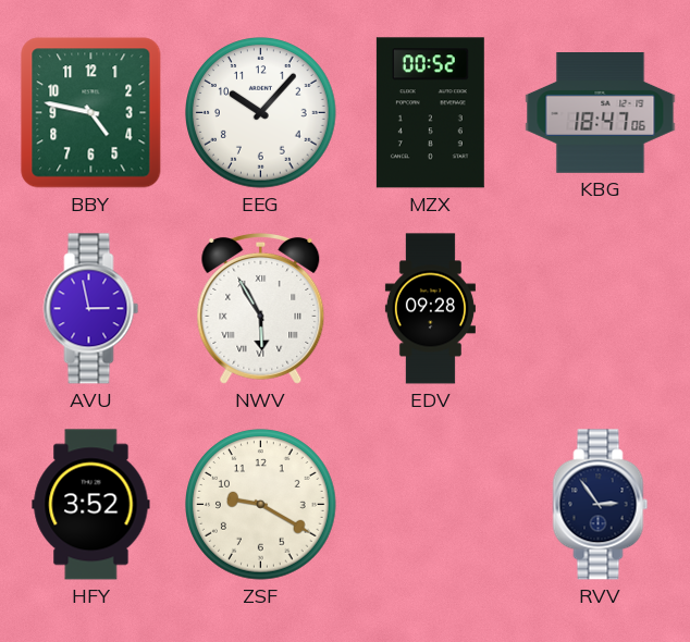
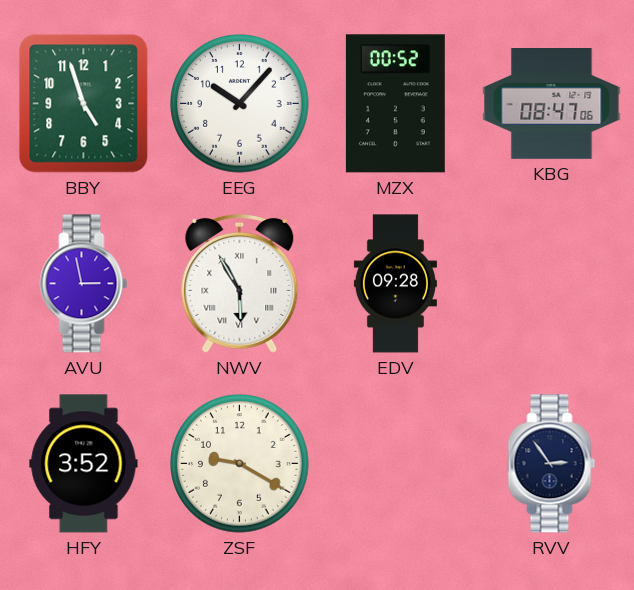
BBY: 4:47 -> 4:57
KBG: 18:47 -> 08:47
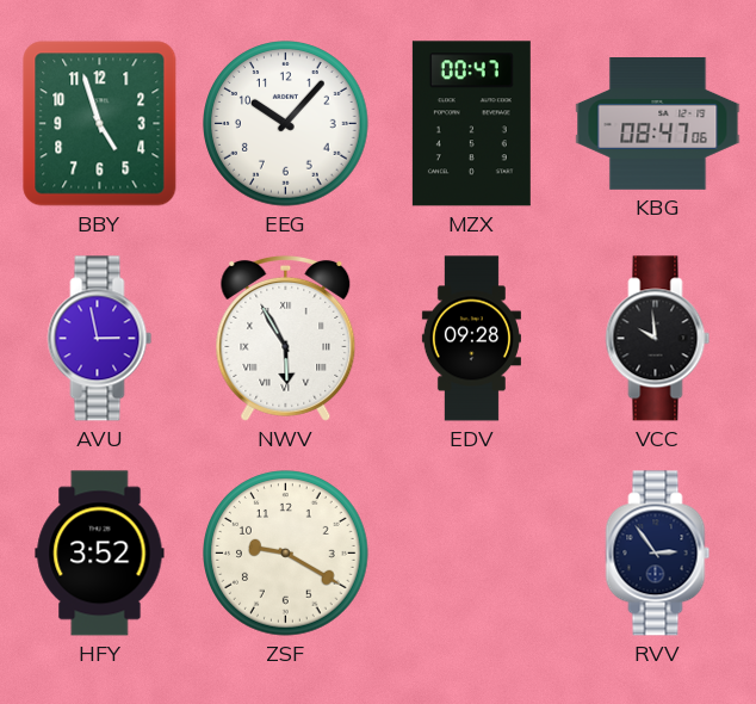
MZX: 00:52 -> 00:47
VCC: none -> 9:59
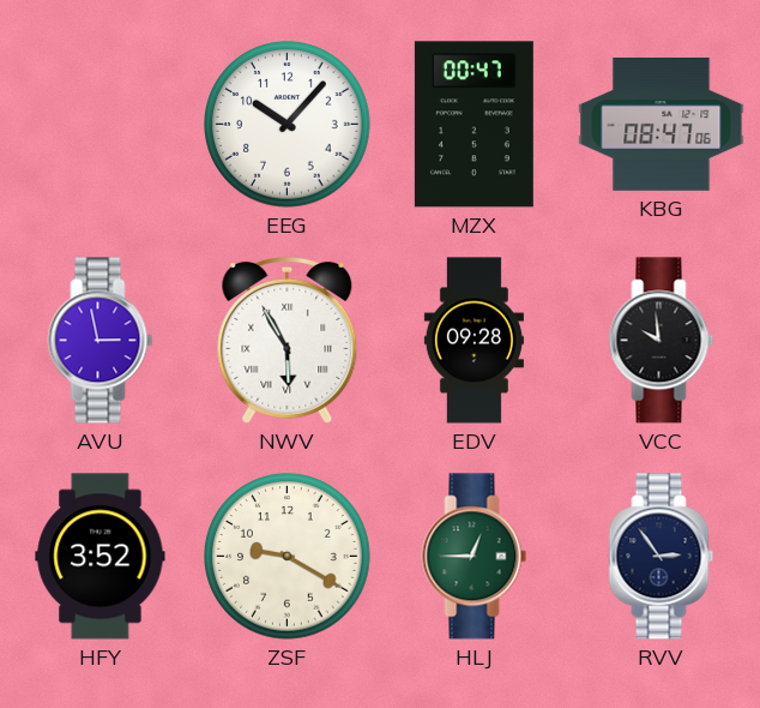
BBY: 4:57 -> none
HLJ: none -> 12:45
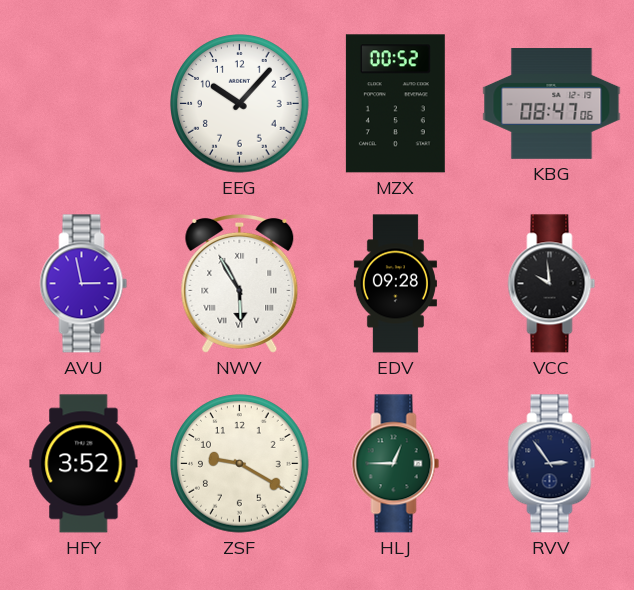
MZX: 00:47 -> 00:52
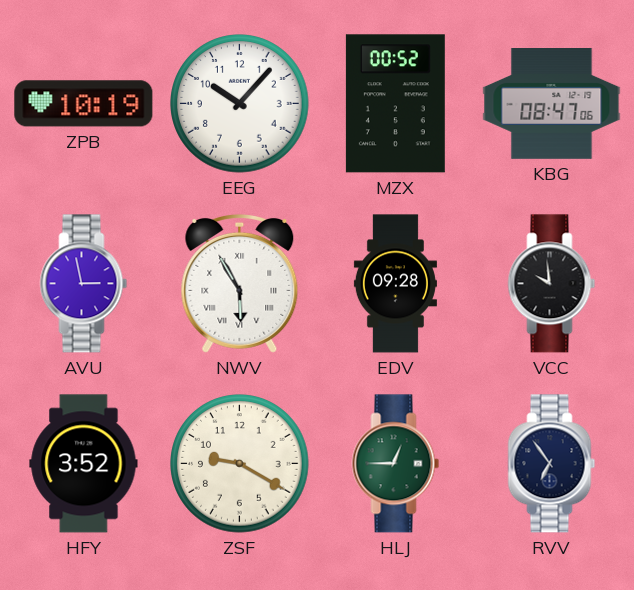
ZPB: none -> 10:19
RVV: 2:54 -> 6:54
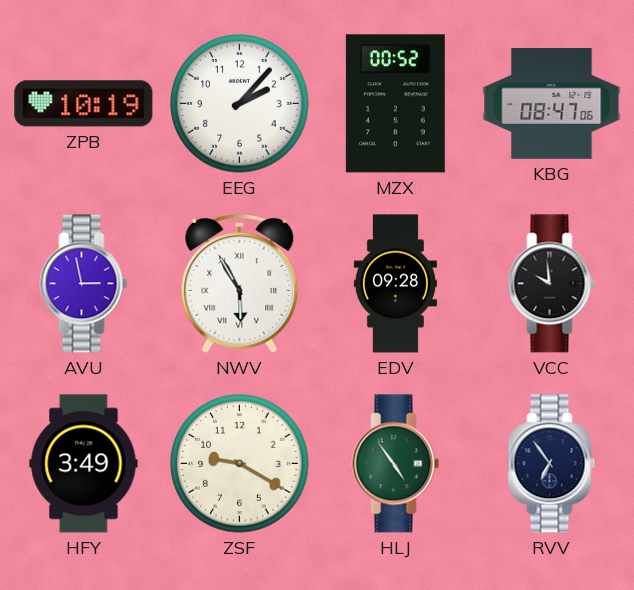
EEG: 10:07 -> 2:07
HFY: 3:52 -> 3:49
HLJ: 12:45 -> 4:54
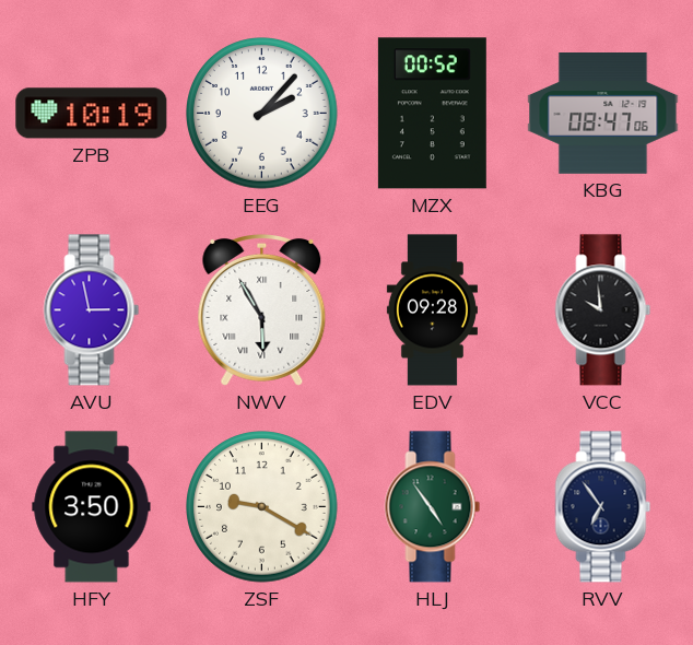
HFY: 3:49 -> 3:50
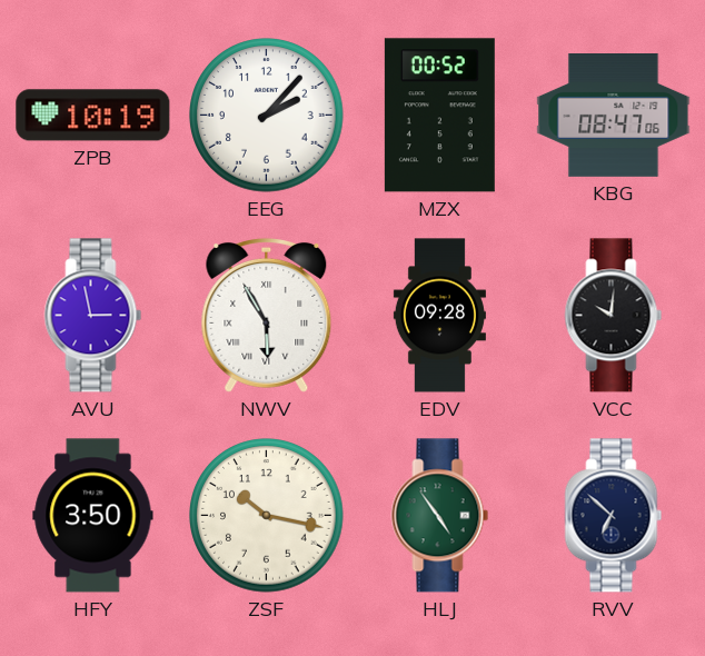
VCC: 9:59 -> 10:01
ZSF: 9:20 -> 10:17
RVV: 6:54 -> 6:52
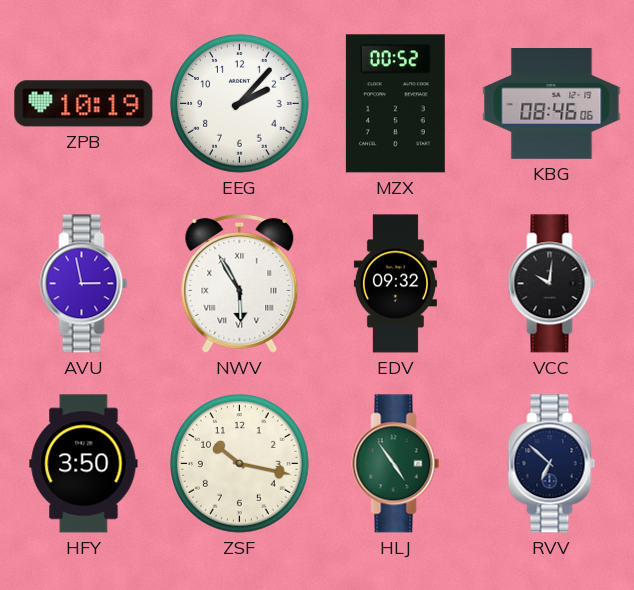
KBG: 08:47 -> 08:46
EDV: 09:28 -> 09:32
